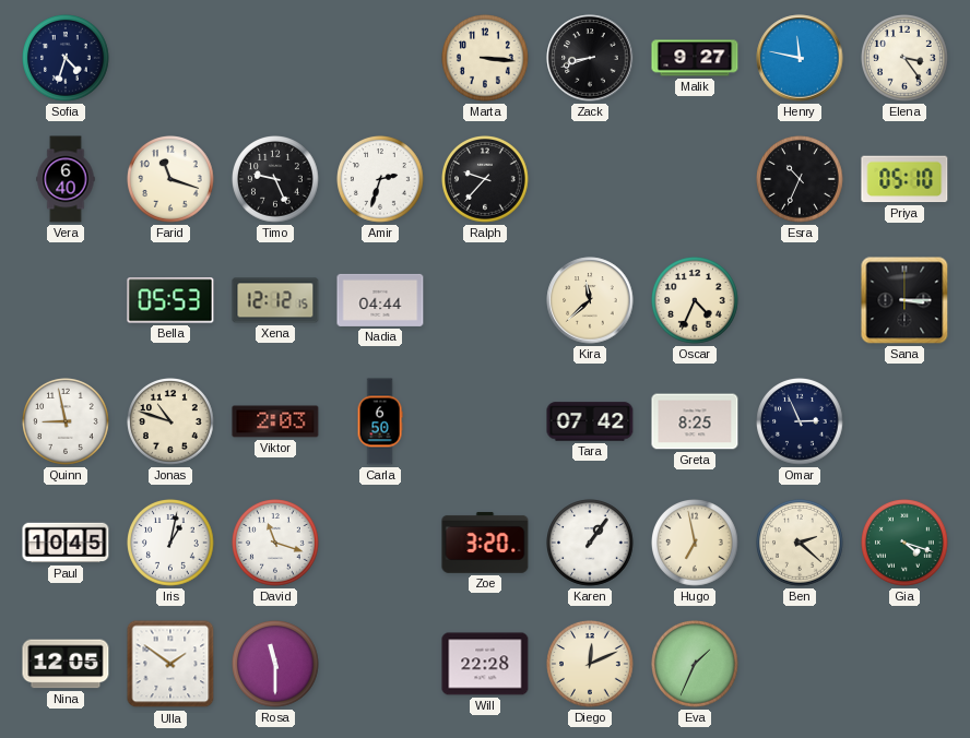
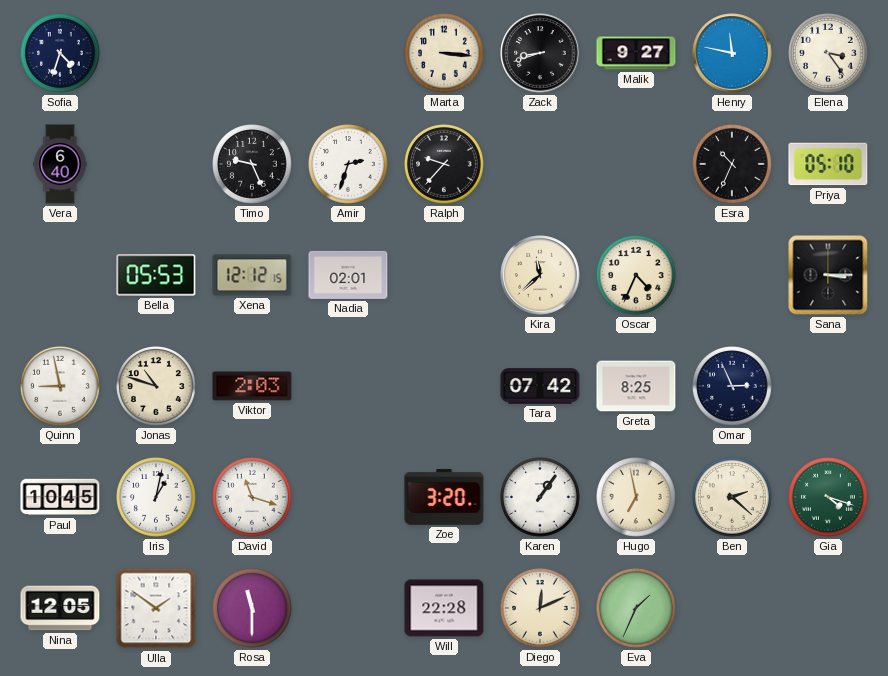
Farid: 11:18 -> none
Nadia: 04:44 -> 02:01
Carla: 6:50 -> none
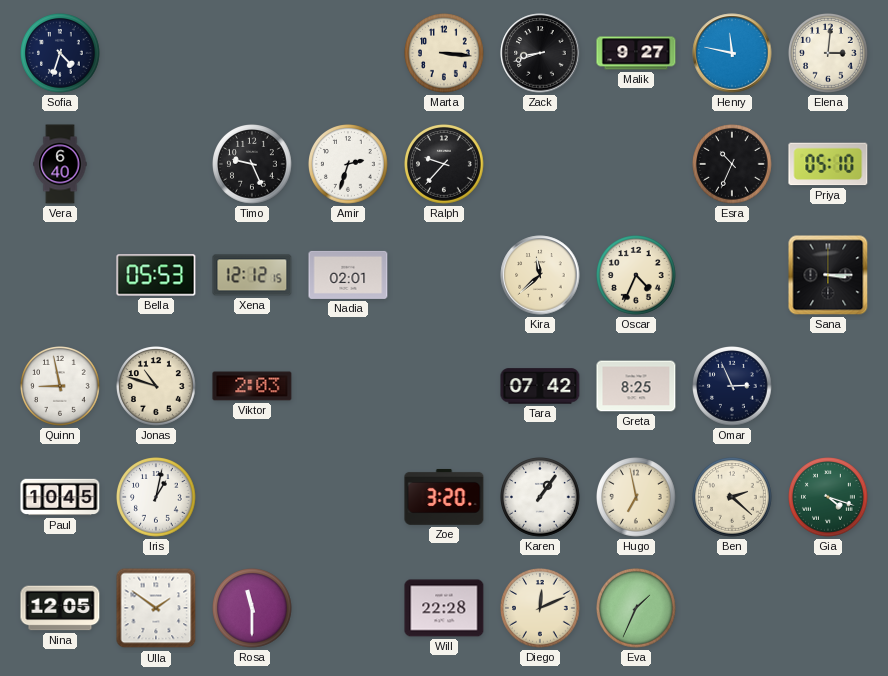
Elena: 3:24 -> 3:01
David: 11:18 -> none
